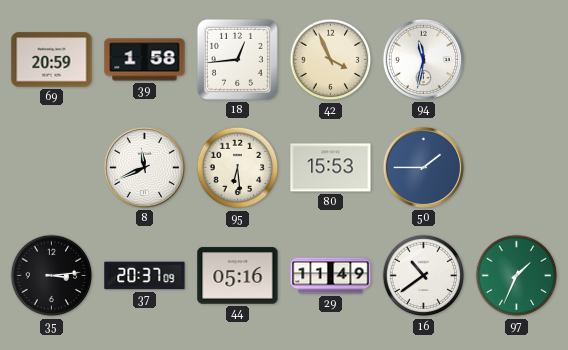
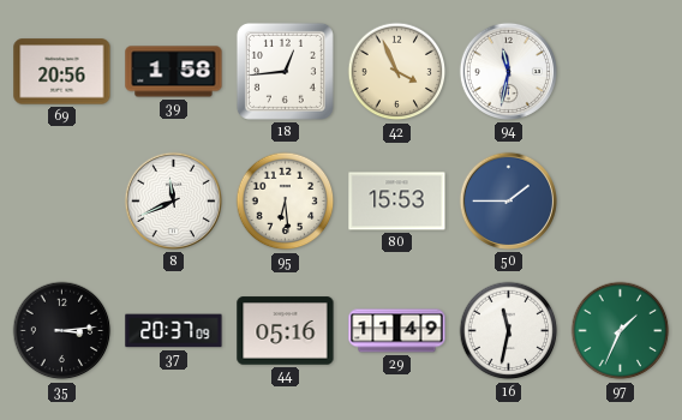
69: 20:59 -> 20:56
16: 10:39 -> 11:32
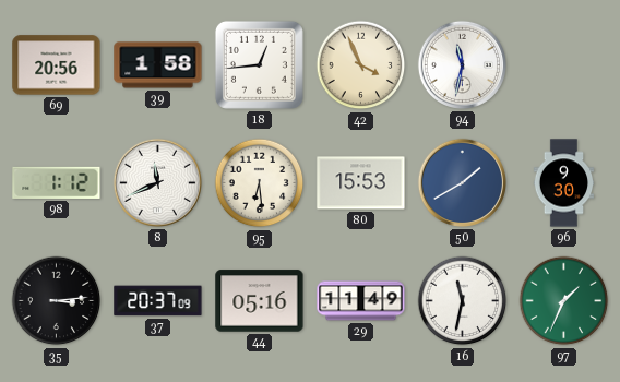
98: none -> 1:12
50: 1:45 -> 1:40
96: none -> 9:30
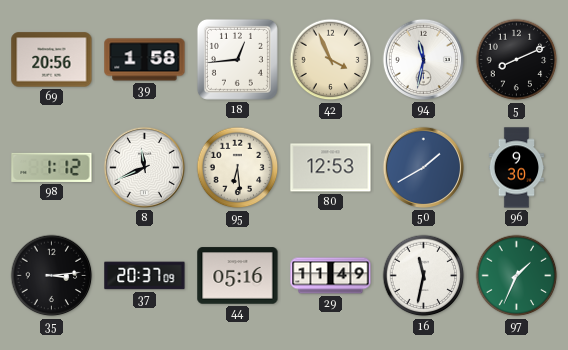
5: none -> 8:11
80: 15:53 -> 12:53
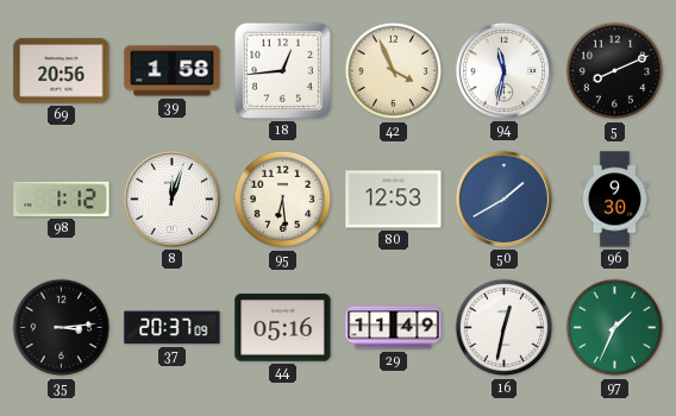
8: 11:41 -> 12:03
16: 11:32 -> 12:32
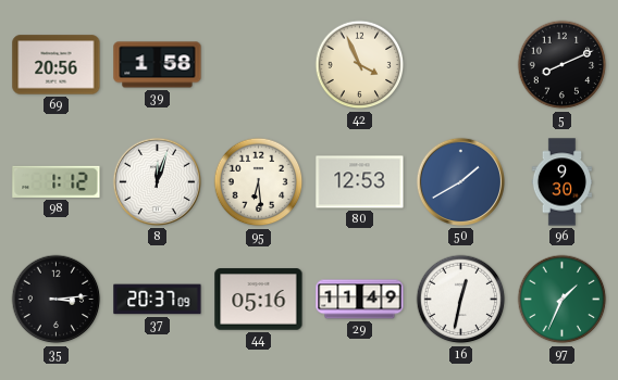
18: 12:44 -> none
94: 11:32 -> none
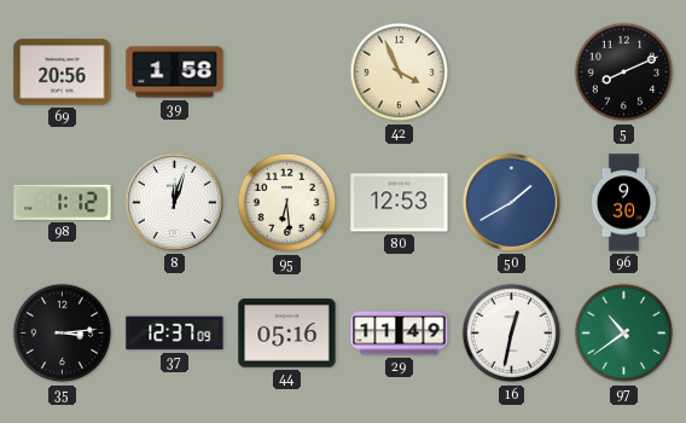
37: 20:37 -> 12:37
97: 1:34 -> 10:39
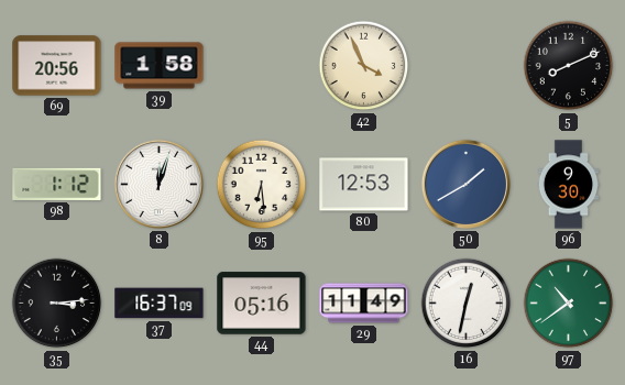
37: 12:37 -> 16:37
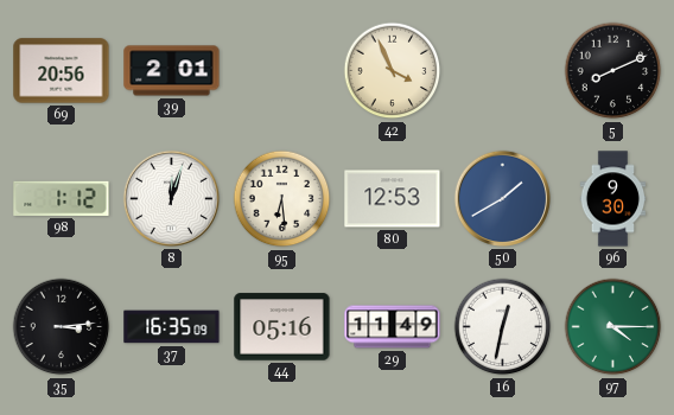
39: 1:58 -> 2:01
37: 16:37 -> 16:35
97: 10:39 -> 4:15
